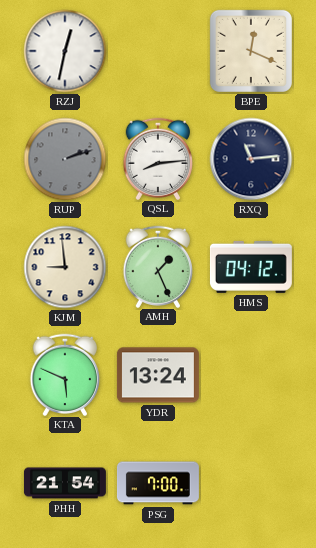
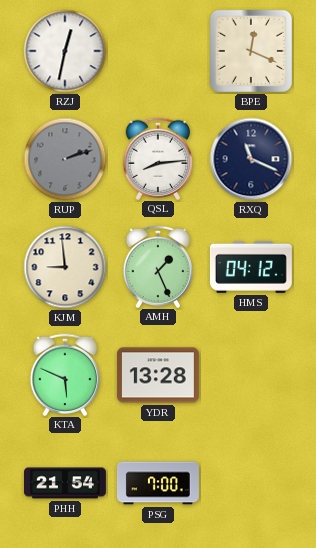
RXQ: 11:14 -> 11:19
YDR: 13:24 -> 13:28
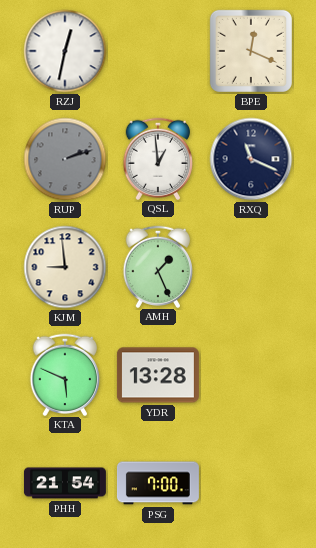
QSL: 8:14 -> 12:59
HMS: 04:12 -> none
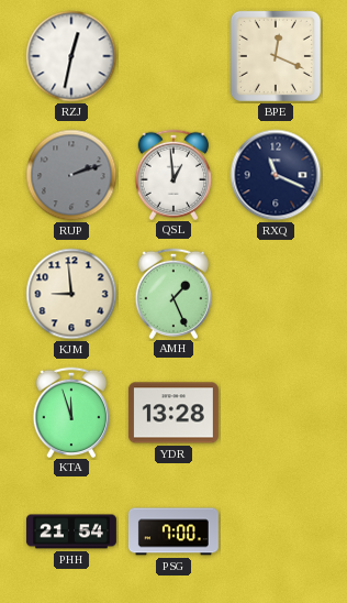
KTA: 5:49 -> 11:57
